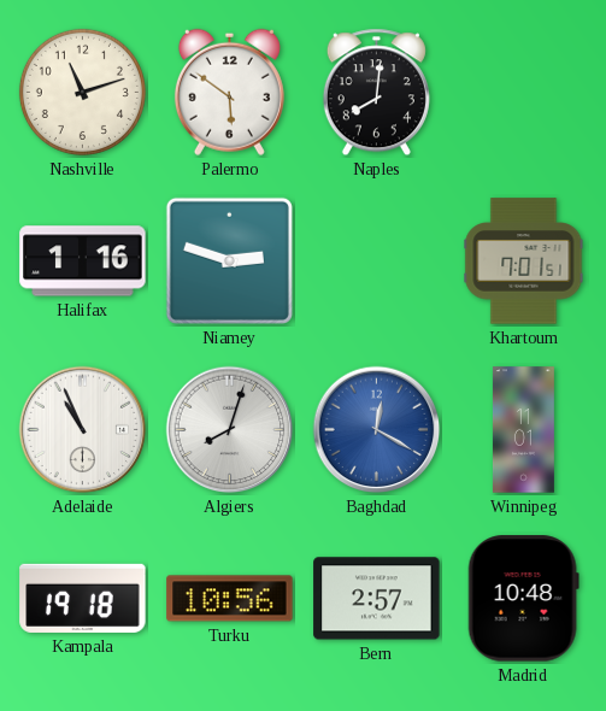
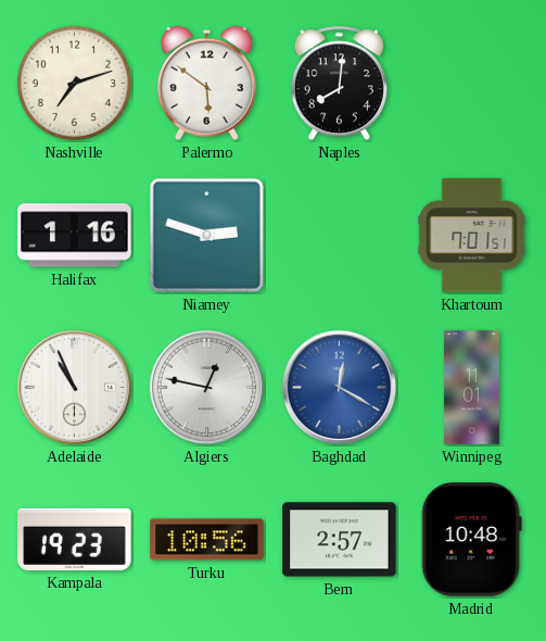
Nashville: 11:12 -> 7:12
Algiers: 8:03 -> 12:47
Kampala: 19:18 -> 19:23
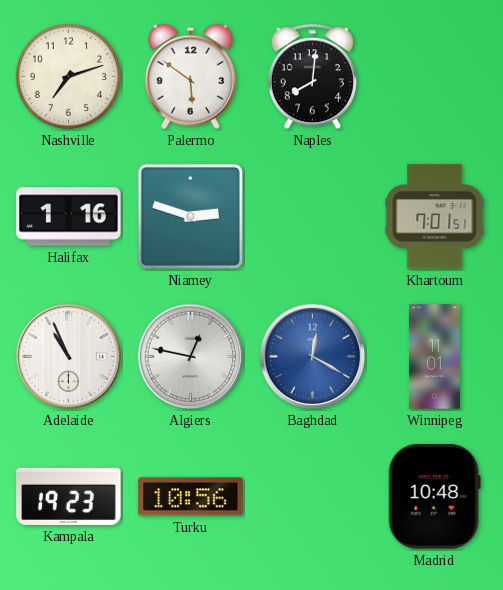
Bern: 2:57 -> none
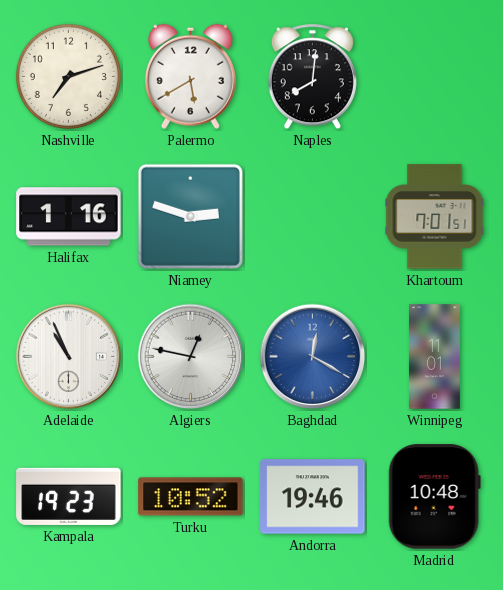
Palermo: 5:51 -> 5:40
Turku: 10:56 -> 10:52
Andorra: none -> 19:46
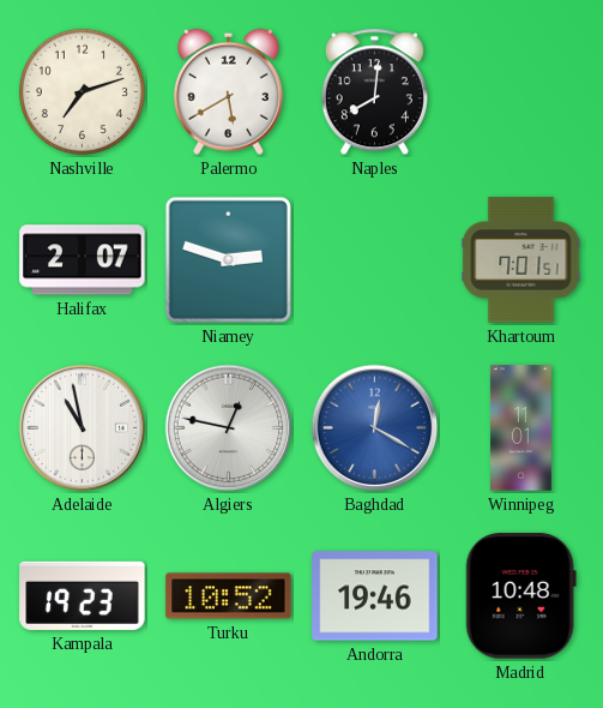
Halifax: 1:16 -> 2:07
Adelaide: 10:56 -> 10:58
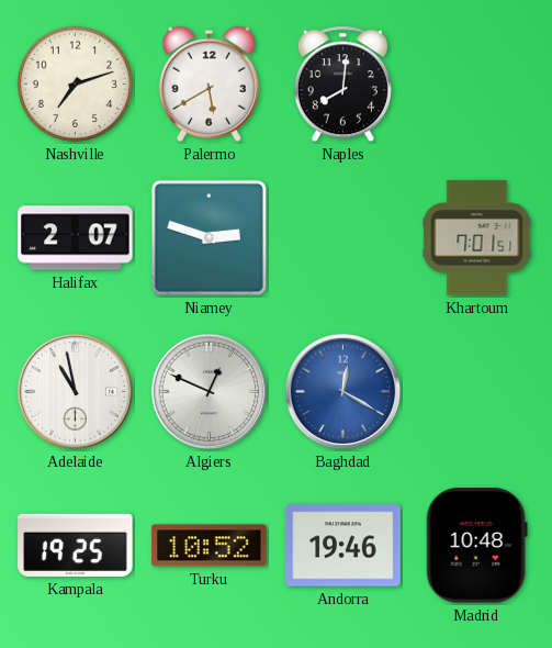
Algiers: 12:47 -> 12:49
Winnipeg: 11:01 -> none
Kampala: 19:23 -> 19:25
